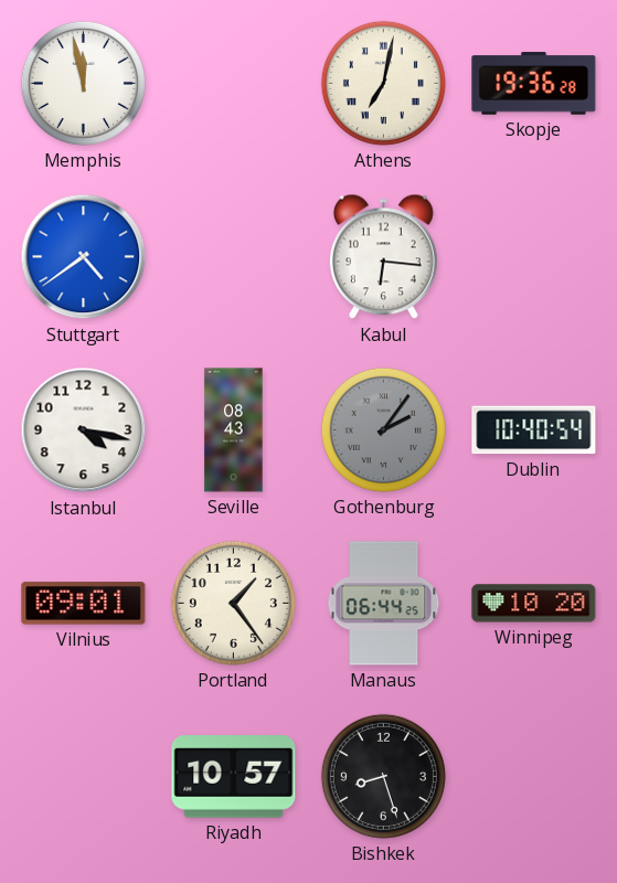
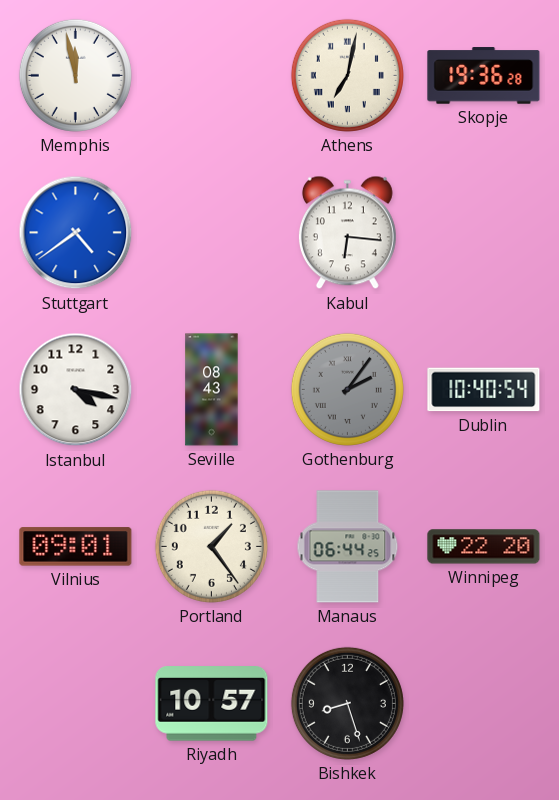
Winnipeg: 10:20 -> 22:20
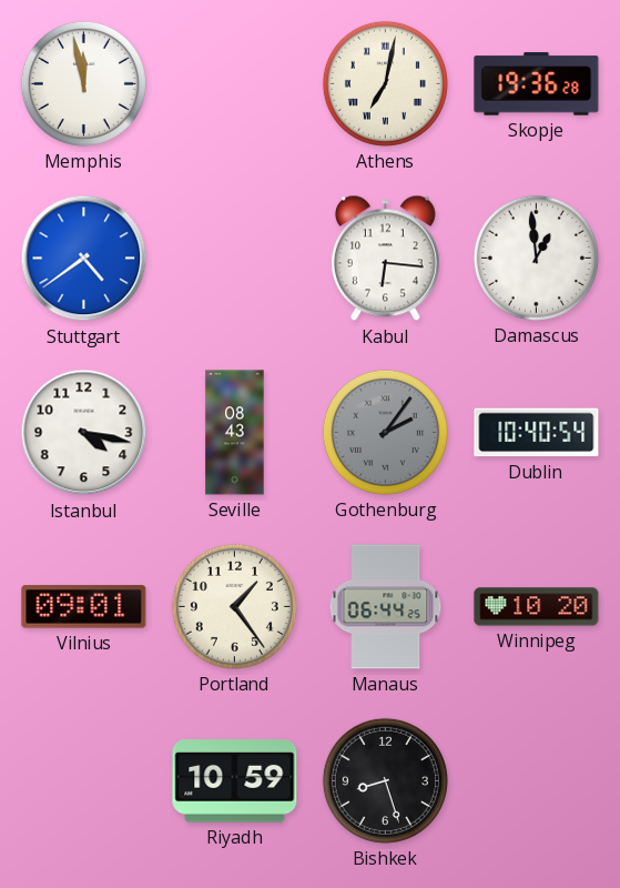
Damascus: none -> 12:59
Winnipeg: 22:20 -> 10:20
Riyadh: 10:57 -> 10:59
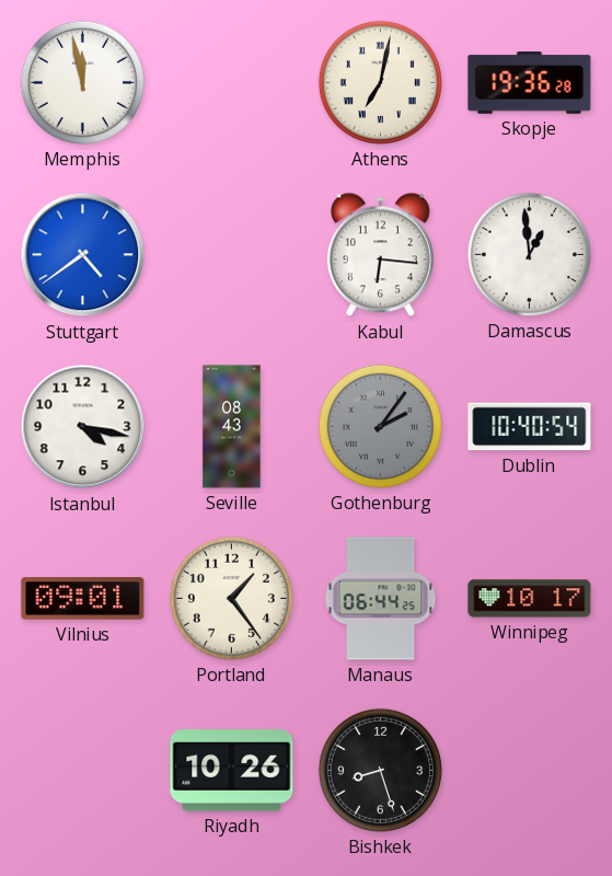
Winnipeg: 10:20 -> 10:17
Riyadh: 10:59 -> 10:26
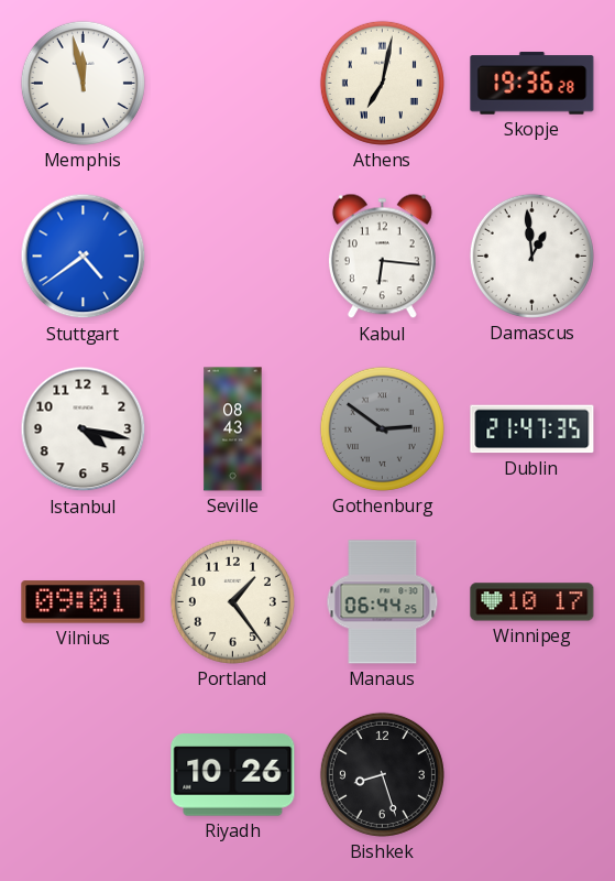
Gothenburg: 2:06 -> 2:51
Dublin: 10:40 -> 21:47
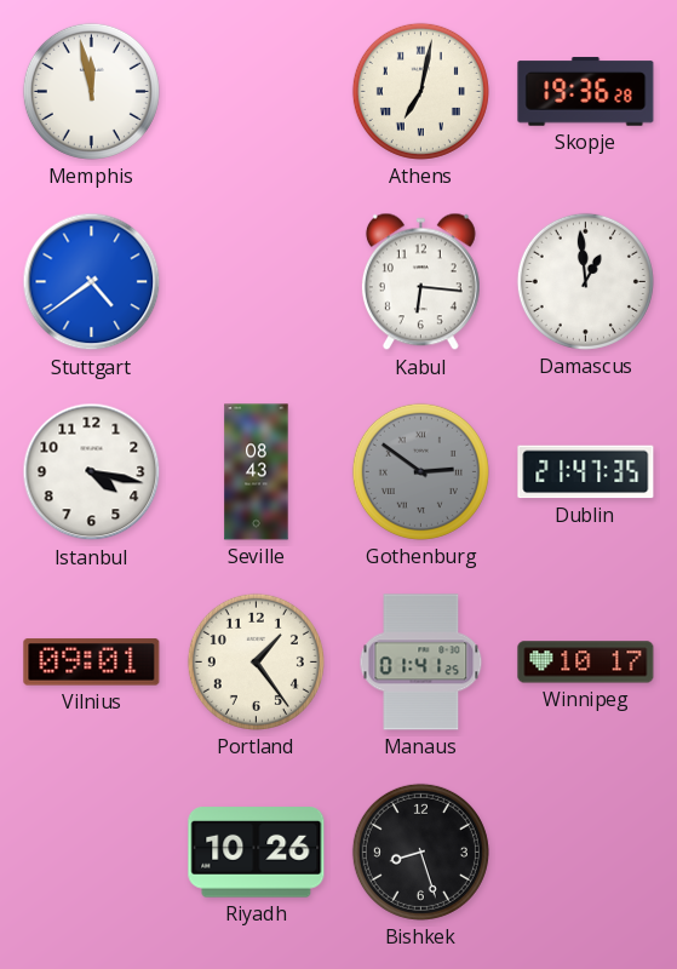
Manaus: 06:44 -> 01:41
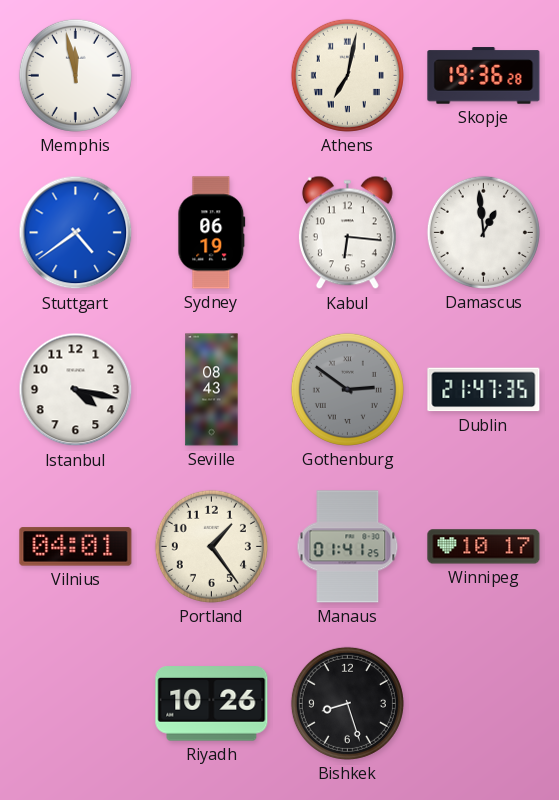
Sydney: none -> 06:19
Vilnius: 09:01 -> 04:01
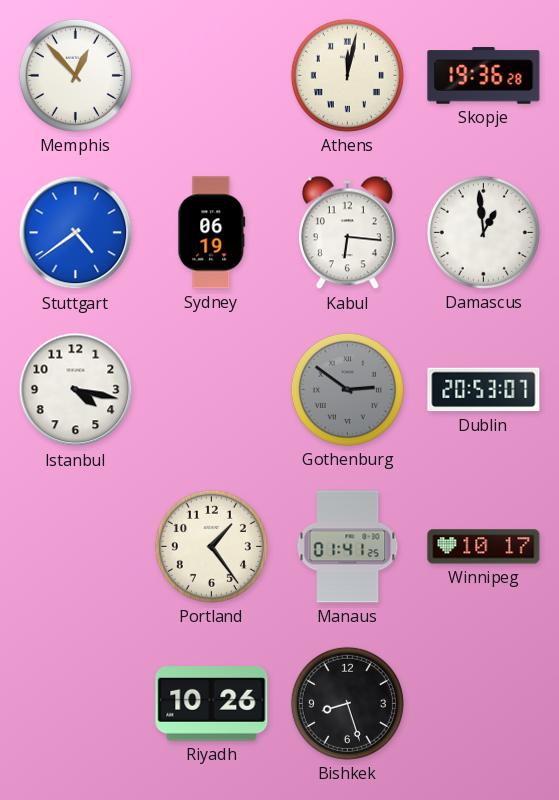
Memphis: 11:58 -> 12:53
Athens: 7:02 -> 12:02
Seville: 08:43 -> none
Dublin: 21:47 -> 20:53
Vilnius: 04:01 -> none
